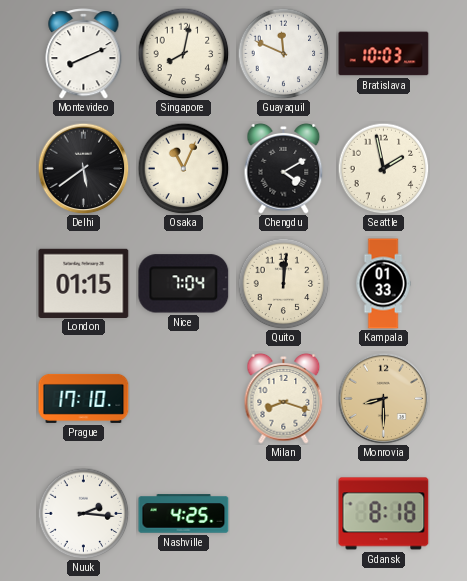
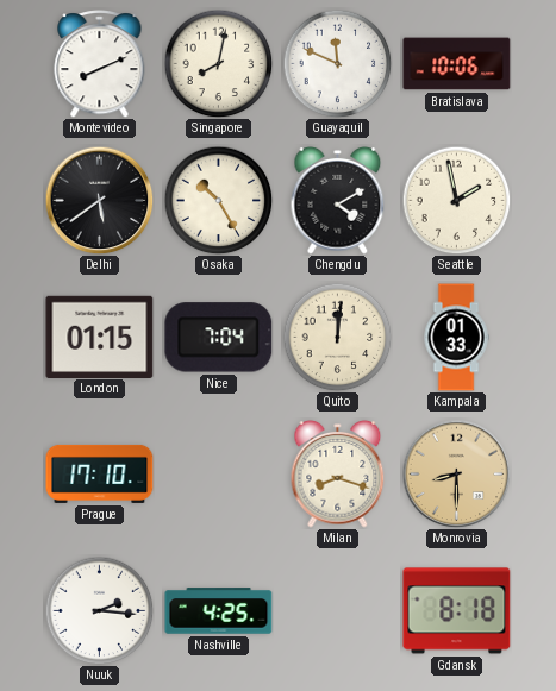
Bratislava: 10:03 -> 10:06
Osaka: 11:04 -> 10:25
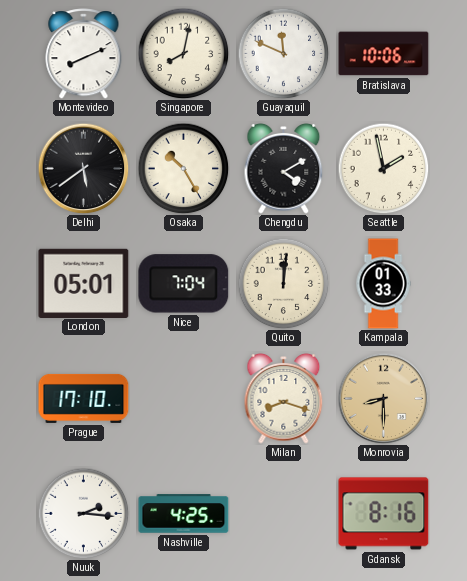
London: 01:15 -> 05:01
Gdansk: 8:18 -> 8:16
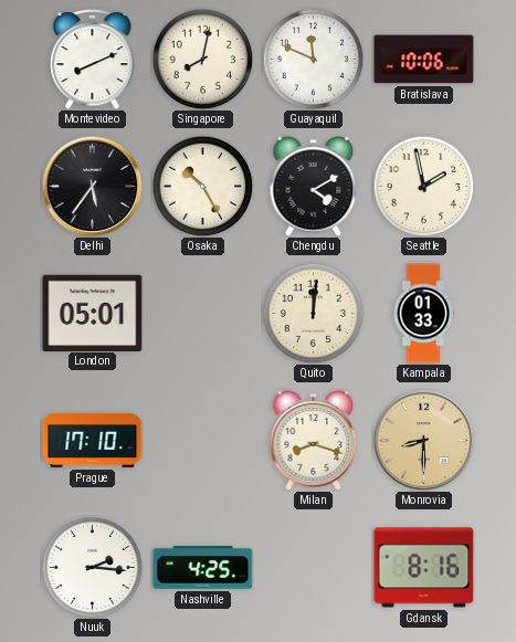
Delhi: 5:39 -> 5:36
Nice: 7:04 -> none
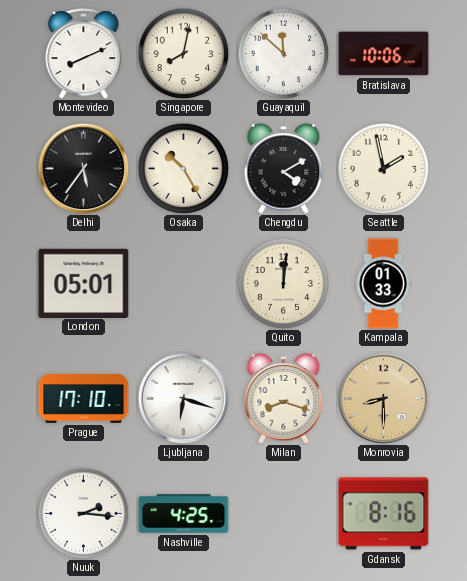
Guayaquil: 11:49 -> 11:52
Ljubljana: none -> 6:18
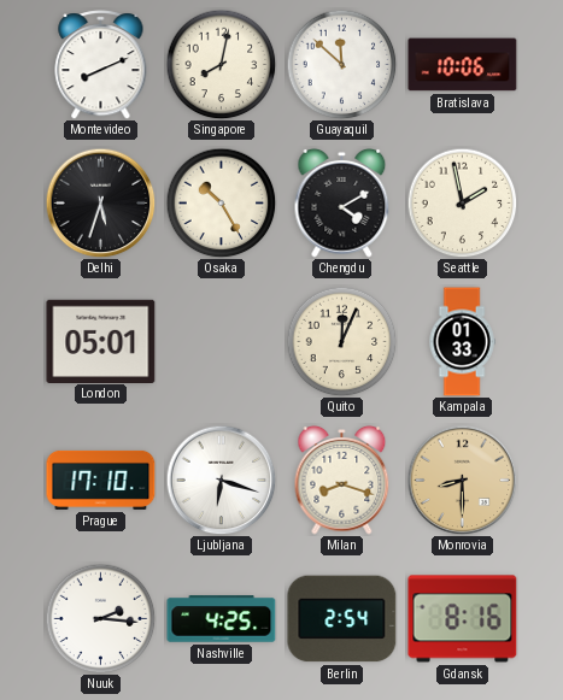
Delhi: 5:36 -> 5:33
Quito: 12:01 -> 12:04
Berlin: none -> 2:54
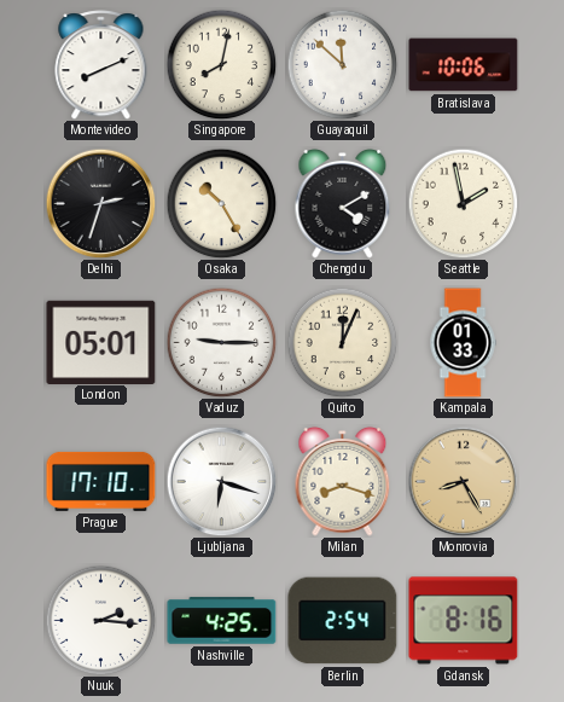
Delhi: 5:33 -> 2:33
Vaduz: none -> 9:15
Monrovia: 8:30 -> 8:25
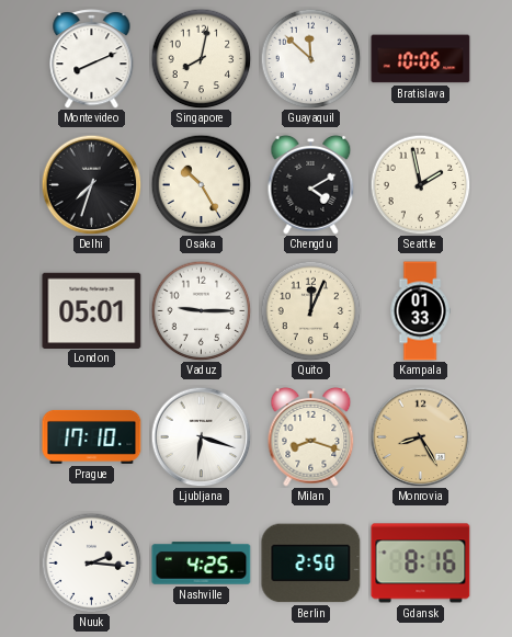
Delhi: 2:33 -> 7:33
Berlin: 2:54 -> 2:50
